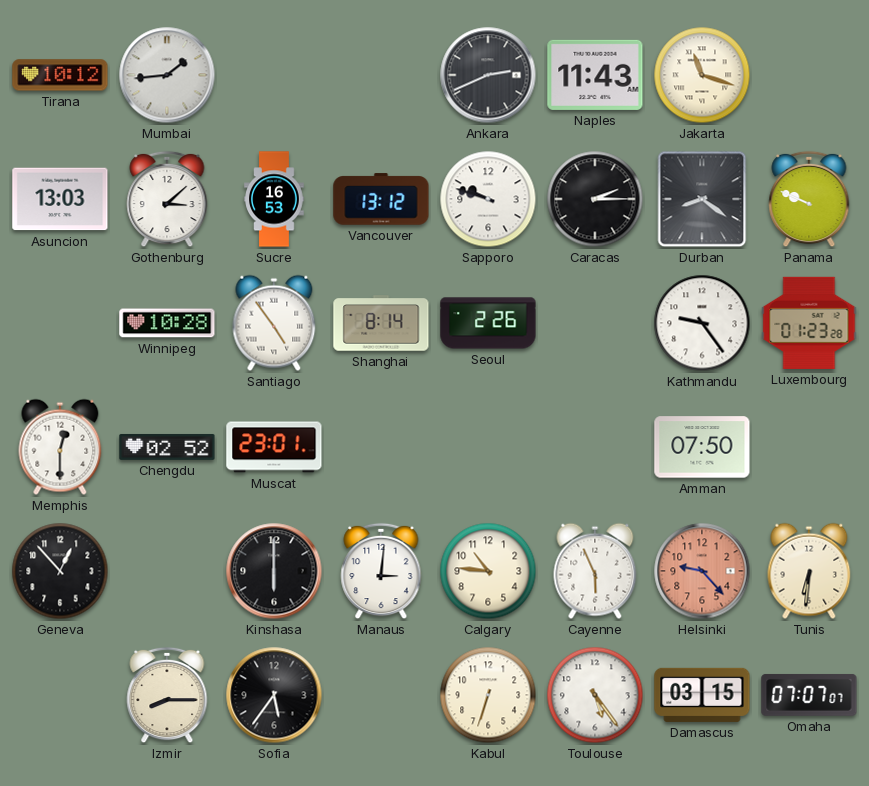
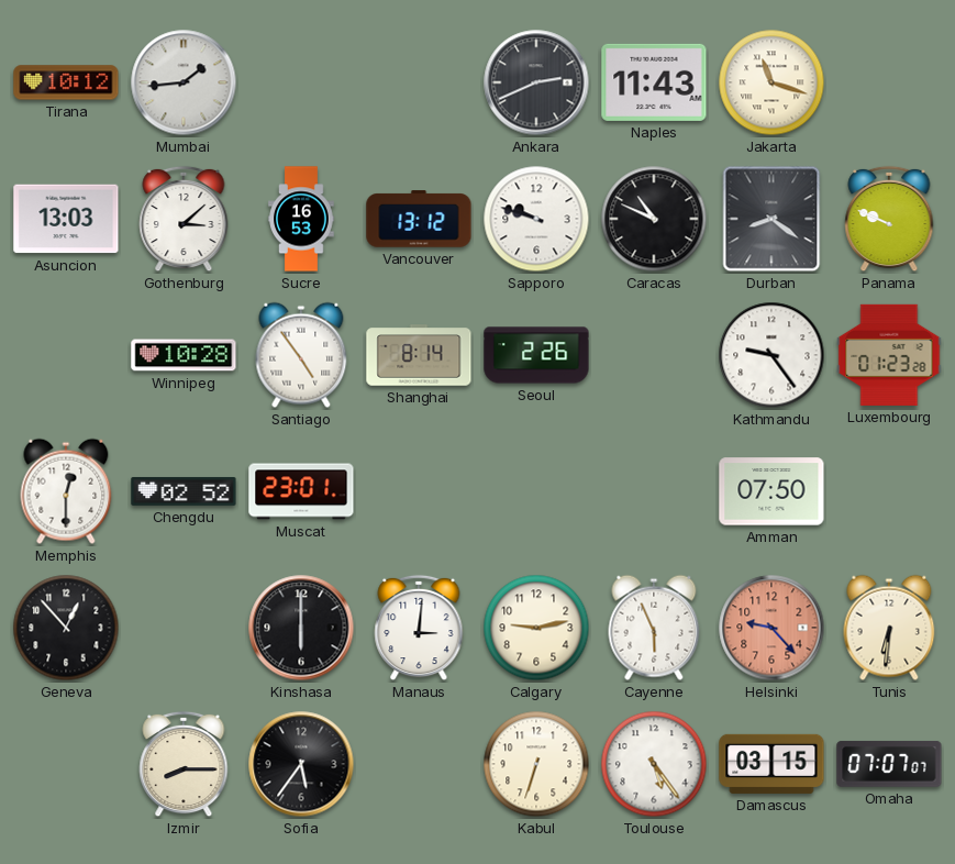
Caracas: 2:15 -> 10:49
Calgary: 10:46 -> 9:13
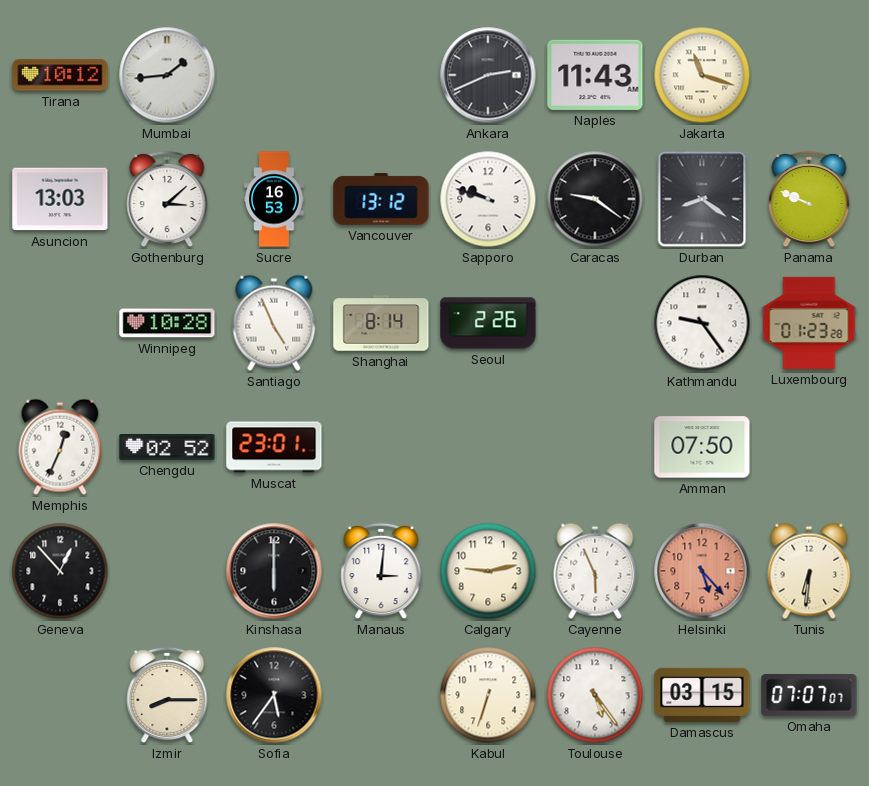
Caracas: 10:49 -> 9:21
Santiago: 4:54 -> 4:56
Memphis: 12:30 -> 12:34
Helsinki: 9:23 -> 5:23
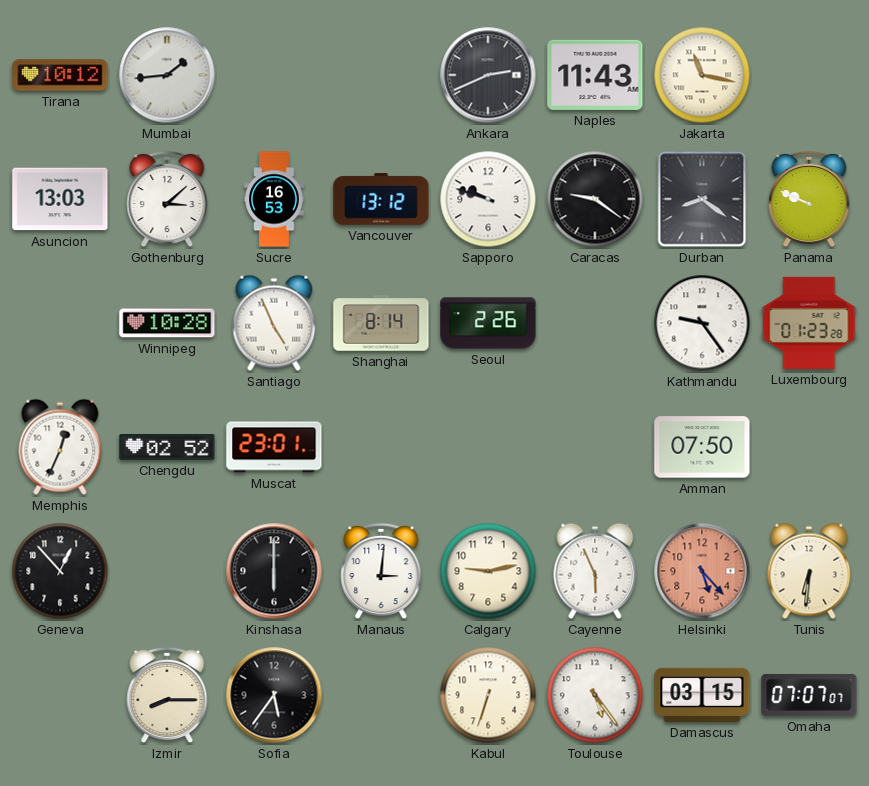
Jakarta: 11:18 -> 11:17
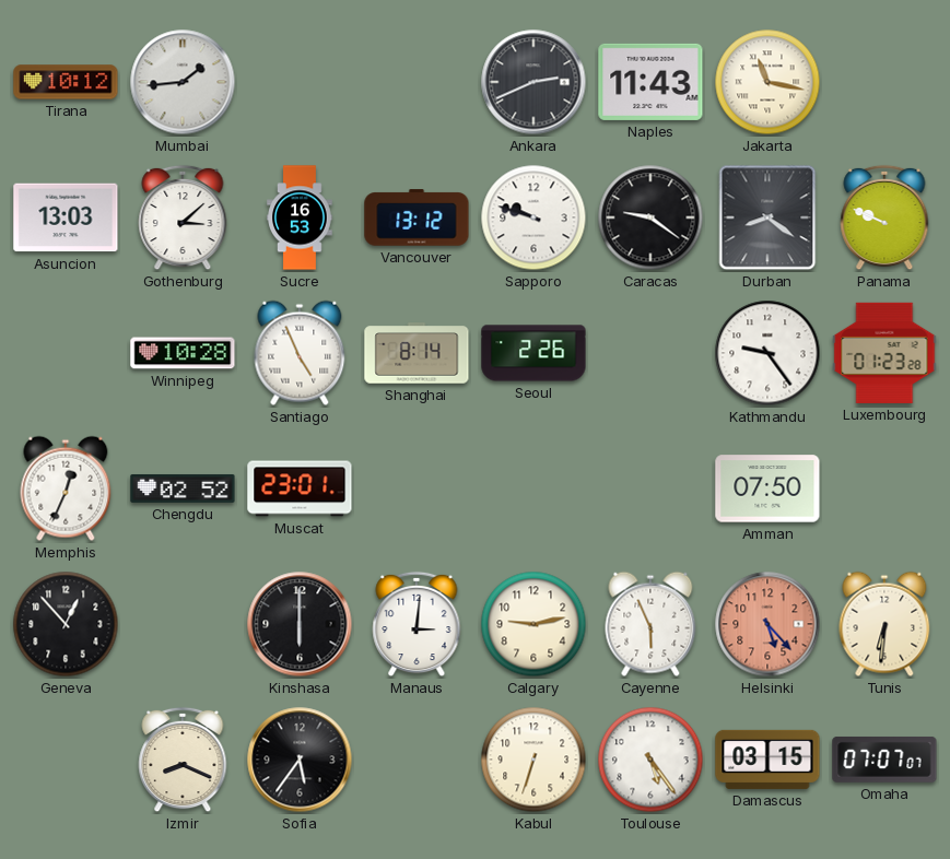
Izmir: 8:15 -> 8:19
